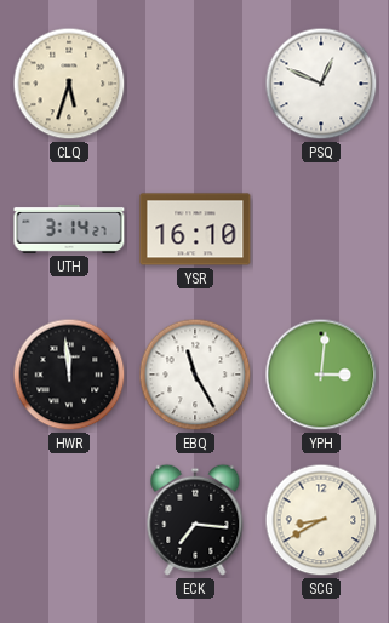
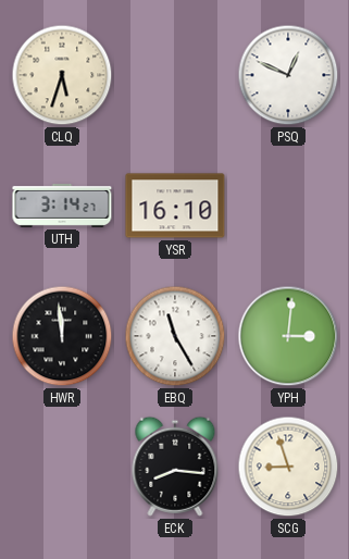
ECK: 7:16 -> 8:16
SCG: 8:40 -> 8:57
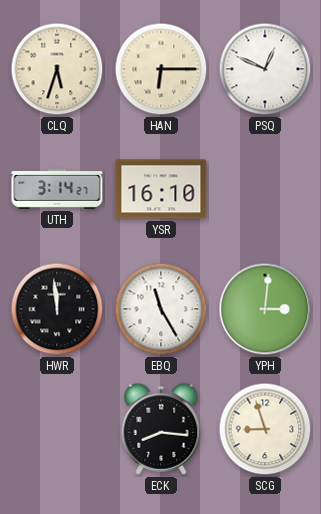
HAN: none -> 6:15
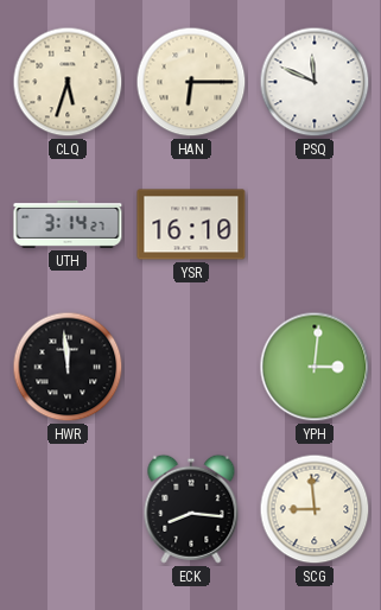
PSQ: 12:49 -> 11:49
EBQ: 11:25 -> none
SCG: 8:57 -> 8:59
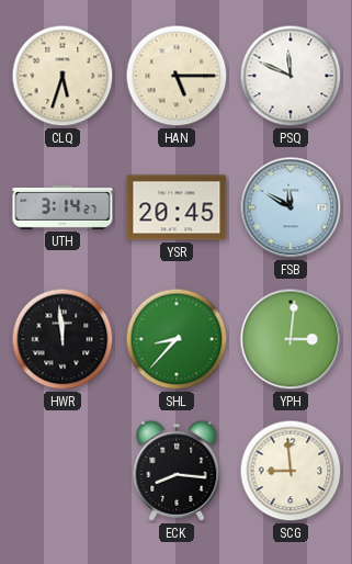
HAN: 6:15 -> 5:15
YSR: 16:10 -> 20:45
FSB: none -> 11:50
SHL: none -> 8:37
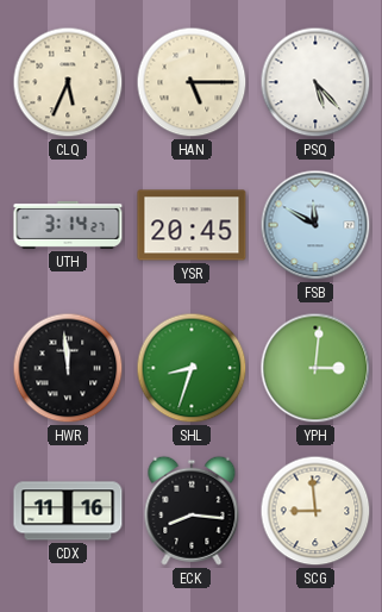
CLQ: 5:33 -> 5:34
PSQ: 11:49 -> 5:23
SHL: 8:37 -> 8:33
CDX: none -> 11:16
